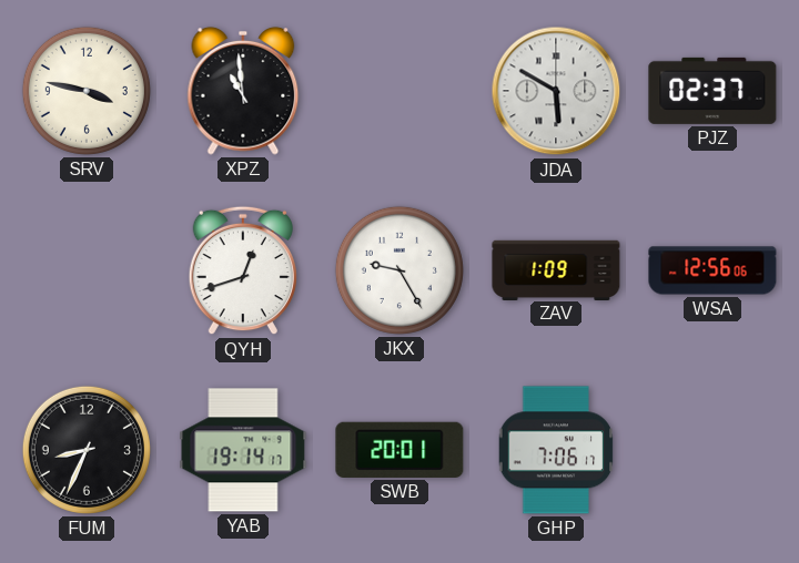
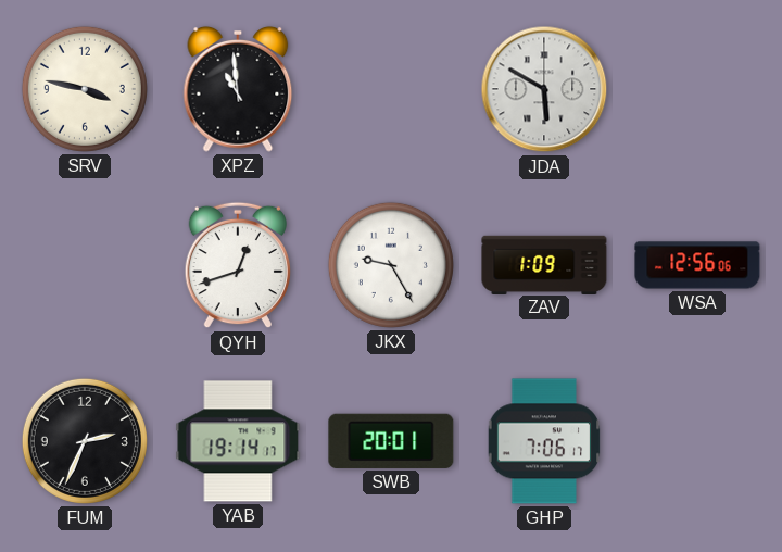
PJZ: 02:37 -> none
FUM: 8:34 -> 2:34
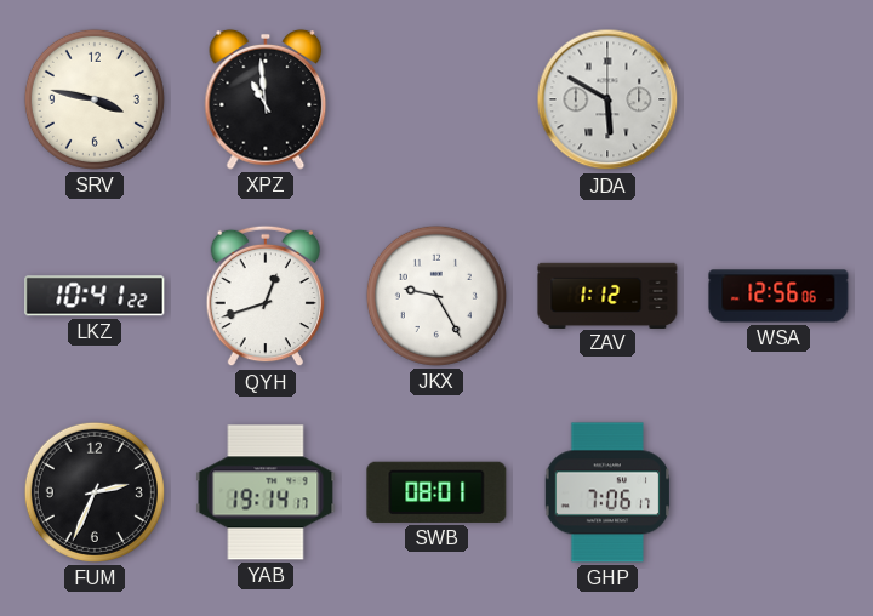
LKZ: none -> 10:41
ZAV: 1:09 -> 1:12
SWB: 20:01 -> 08:01
